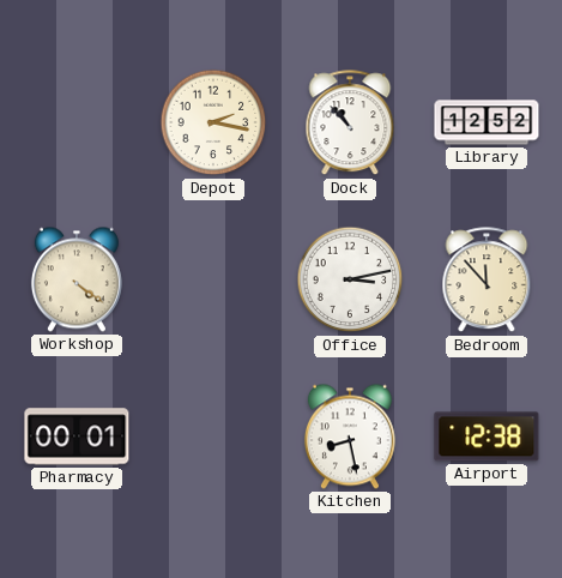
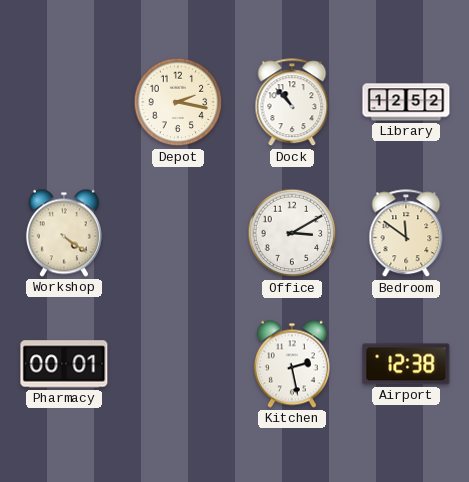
Office: 3:13 -> 3:10
Bedroom: 11:53 -> 11:51
Kitchen: 8:28 -> 2:28
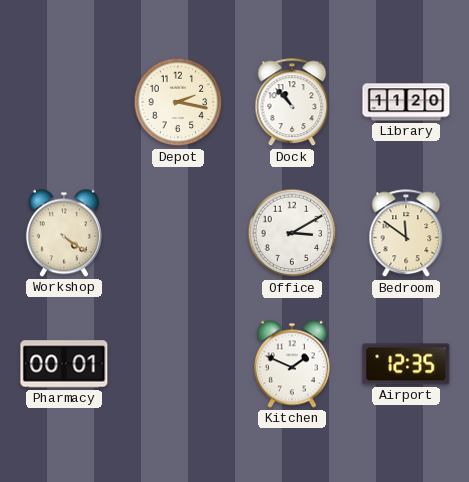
Library: 12:52 -> 11:20
Kitchen: 2:28 -> 1:49
Airport: 12:38 -> 12:35
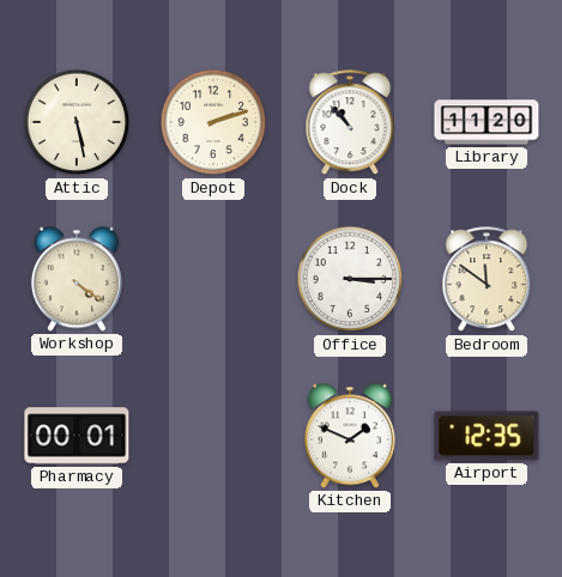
Attic: none -> 5:28
Depot: 2:17 -> 2:12
Office: 3:10 -> 3:15
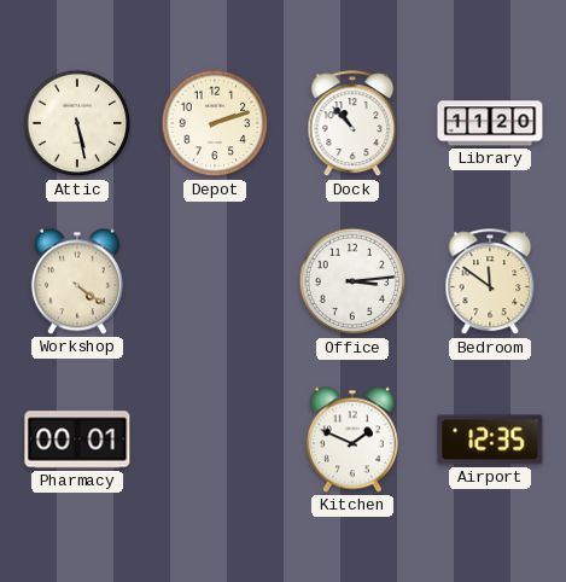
Office: 3:15 -> 3:14
